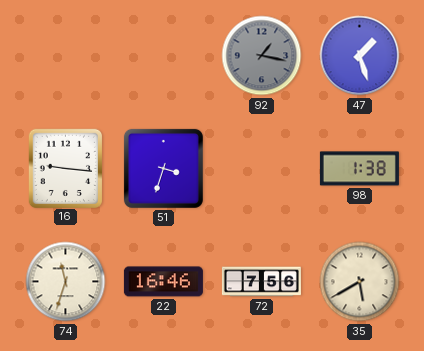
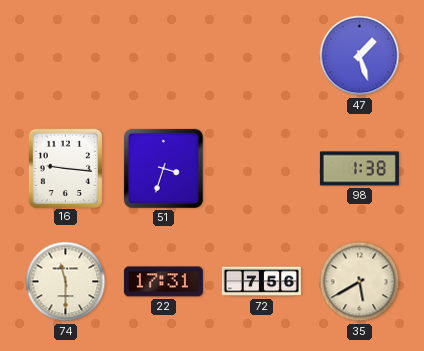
92: 1:17 -> none
74: 11:33 -> 11:30
22: 16:46 -> 17:31
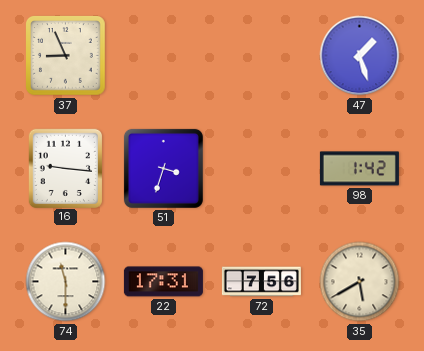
37: none -> 8:56
98: 1:38 -> 1:42
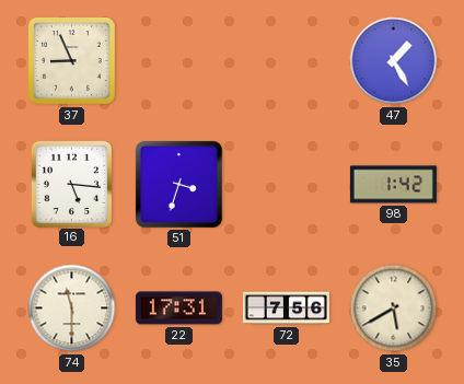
47: 1:27 -> 1:25
16: 9:16 -> 5:16
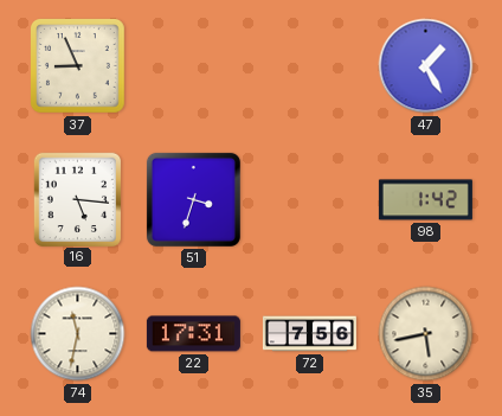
74: 11:30 -> 11:32
35: 5:40 -> 5:43
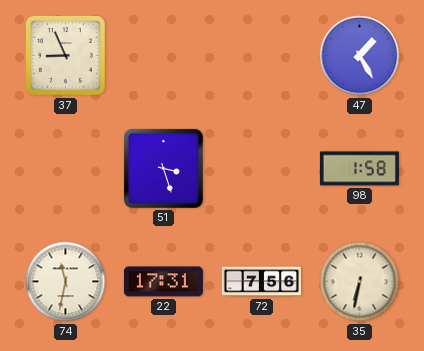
16: 5:16 -> none
51: 3:33 -> 3:27
98: 1:42 -> 1:58
35: 5:43 -> 6:32
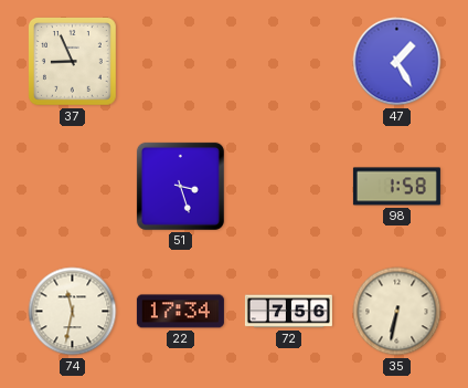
22: 17:31 -> 17:34
